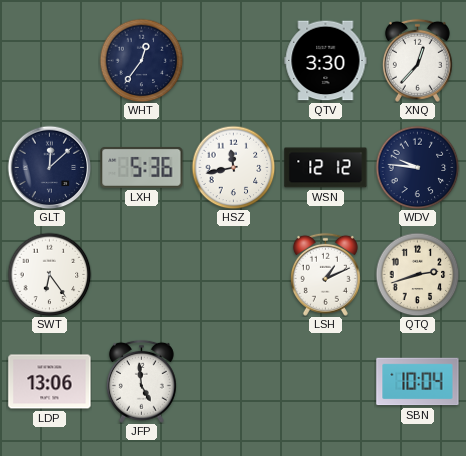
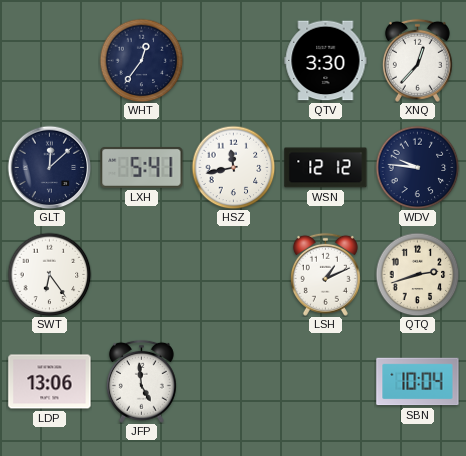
LXH: 5:36 -> 5:41
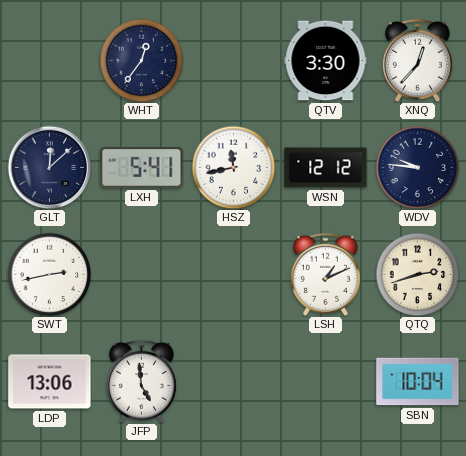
SWT: 6:24 -> 2:43
